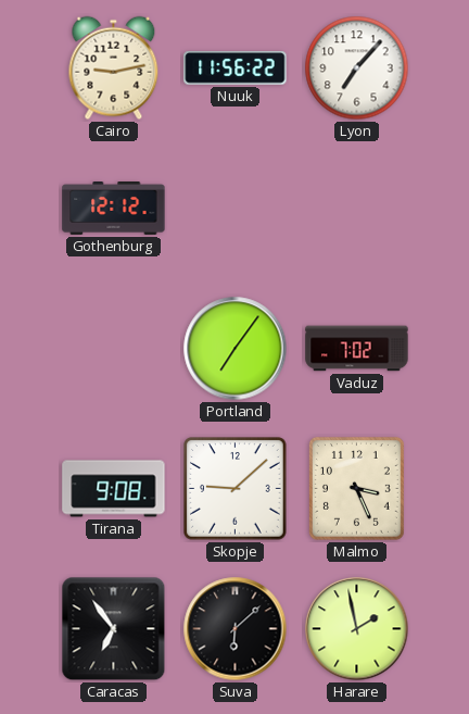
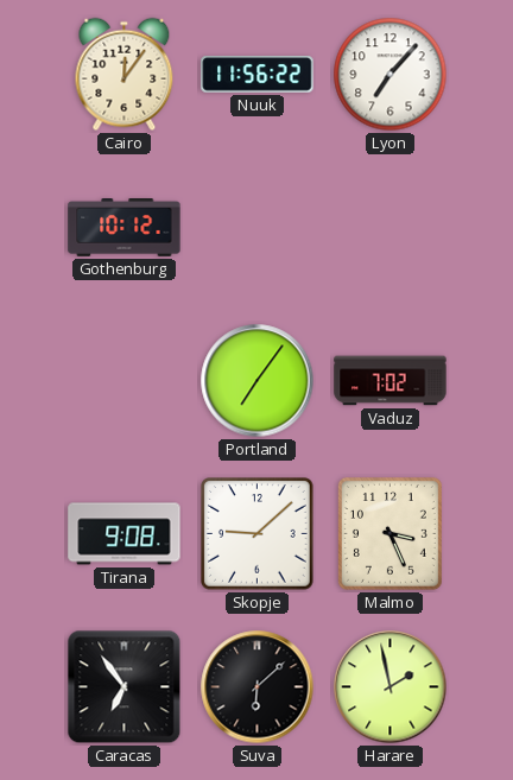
Cairo: 9:13 -> 12:06
Gothenburg: 12:12 -> 10:12
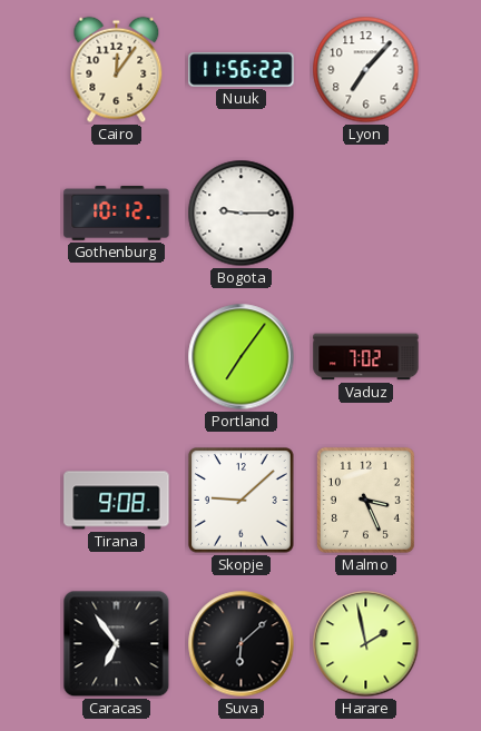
Bogota: none -> 9:15
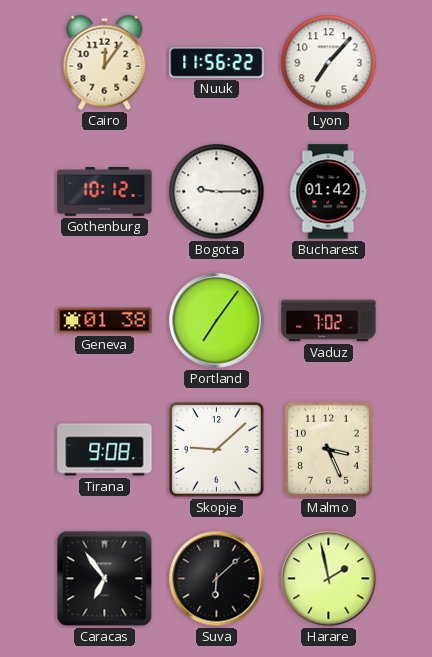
Bucharest: none -> 01:42
Geneva: none -> 01:38
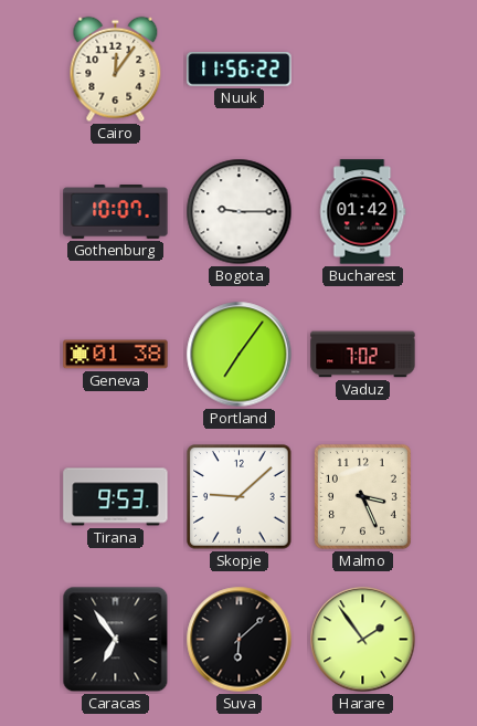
Lyon: 7:07 -> none
Gothenburg: 10:12 -> 10:07
Tirana: 9:08 -> 9:53
Harare: 1:58 -> 1:54
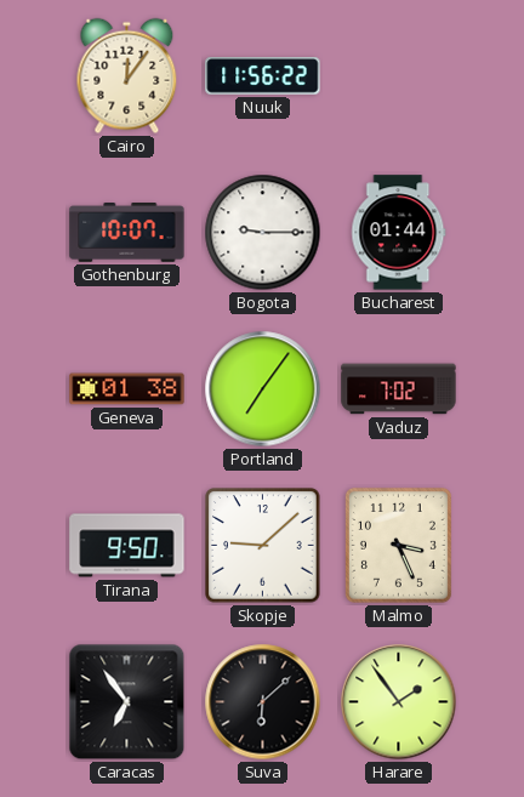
Bucharest: 01:42 -> 01:44
Tirana: 9:53 -> 9:50
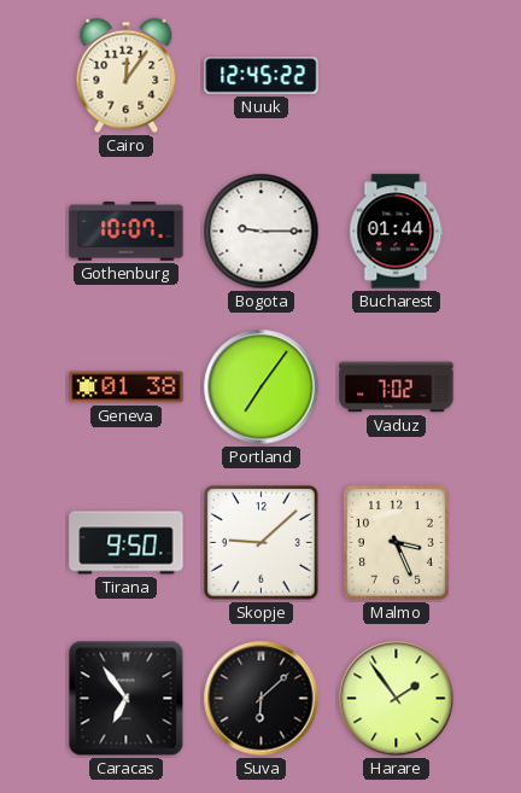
Nuuk: 11:56 -> 12:45
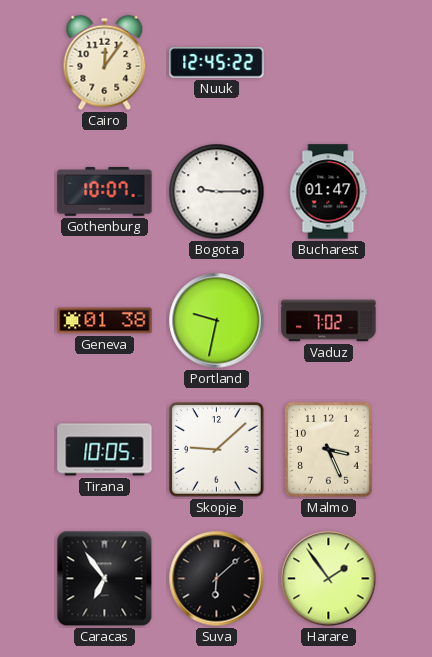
Bucharest: 01:44 -> 01:47
Portland: 7:06 -> 9:32
Tirana: 9:50 -> 10:05
